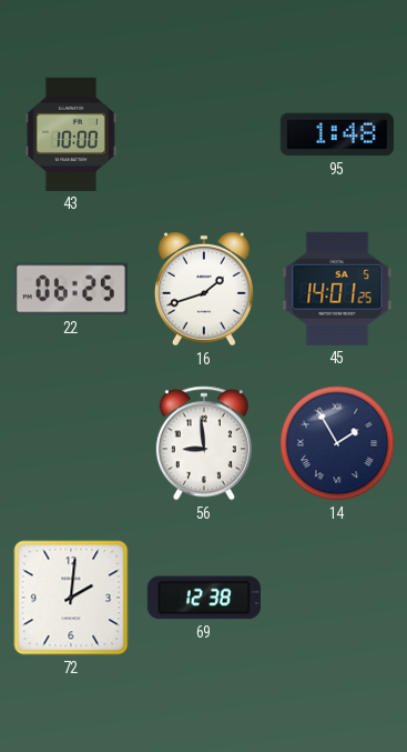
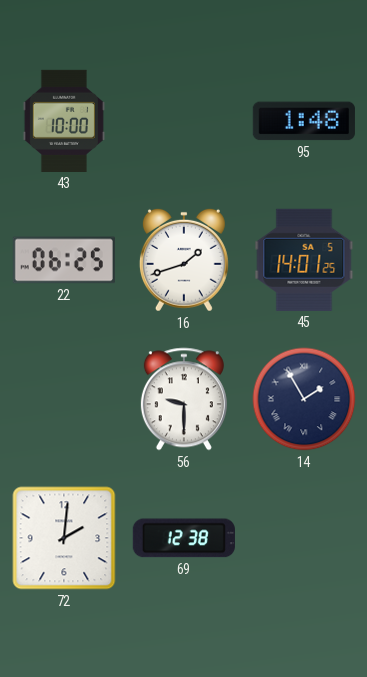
56: 8:59 -> 9:30
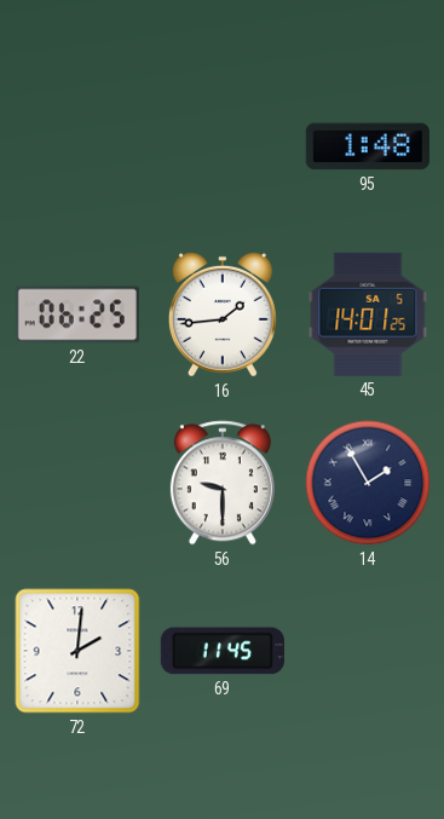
43: 10:00 -> none
16: 1:42 -> 1:44
69: 12:38 -> 11:45
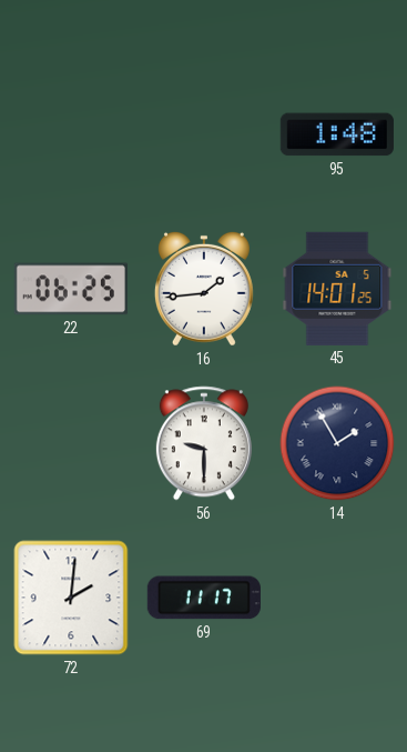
69: 11:45 -> 11:17
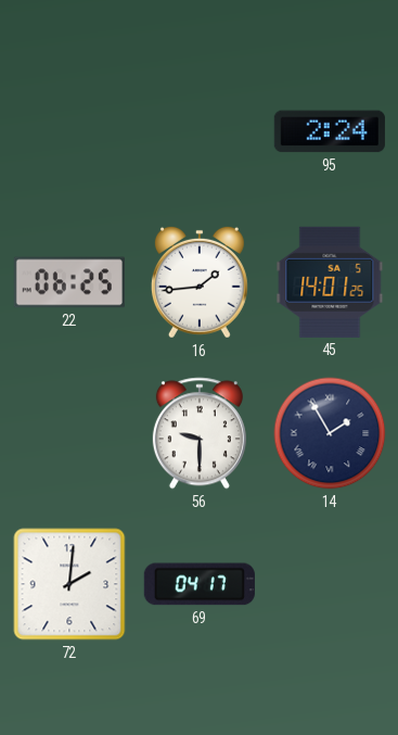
95: 1:48 -> 2:24
69: 11:17 -> 04:17
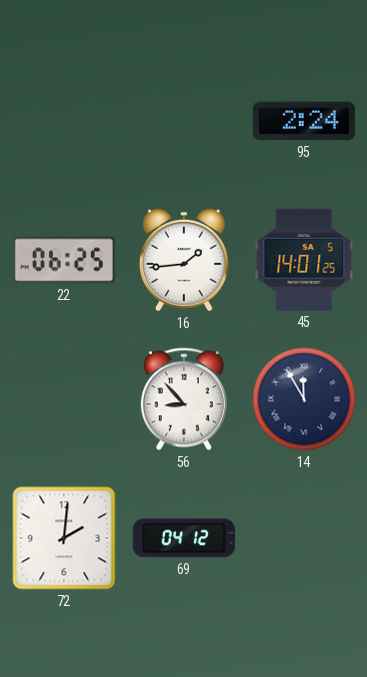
56: 9:30 -> 8:53
14: 1:55 -> 11:55
69: 04:17 -> 04:12
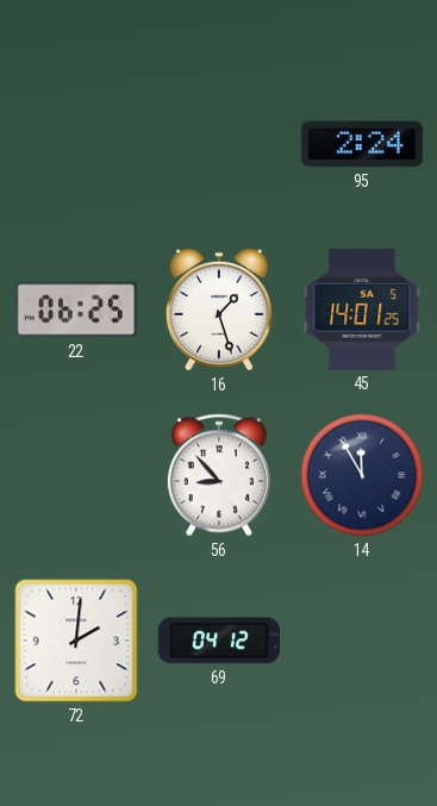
16: 1:44 -> 1:27
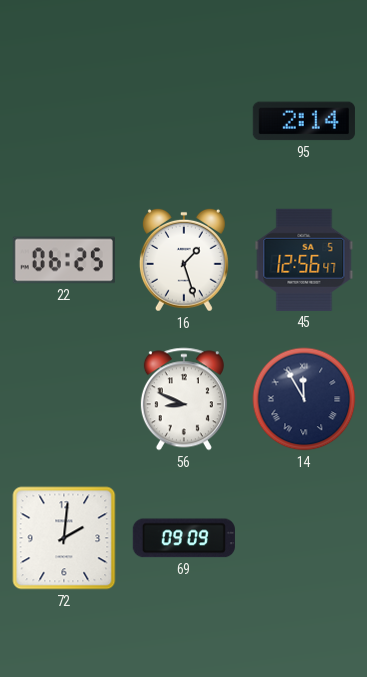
95: 2:24 -> 2:14
45: 14:01 -> 12:56
56: 8:53 -> 8:49
69: 04:12 -> 09:09
